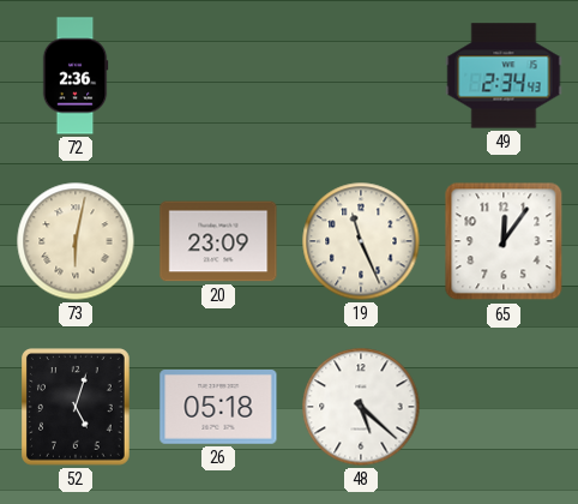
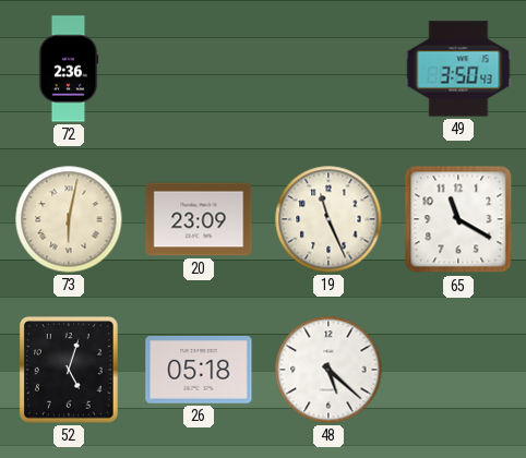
49: 2:34 -> 3:50
65: 12:06 -> 11:20
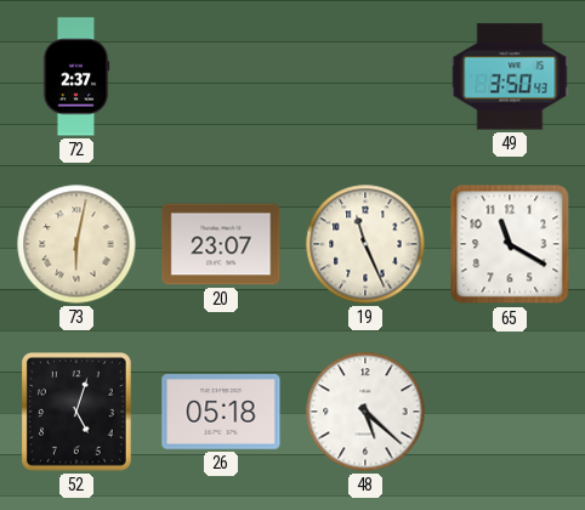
72: 2:36 -> 2:37
20: 23:09 -> 23:07
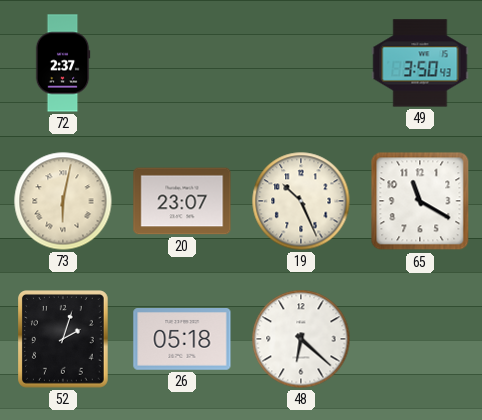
19: 11:26 -> 10:26
52: 5:03 -> 2:03
48: 5:22 -> 6:22
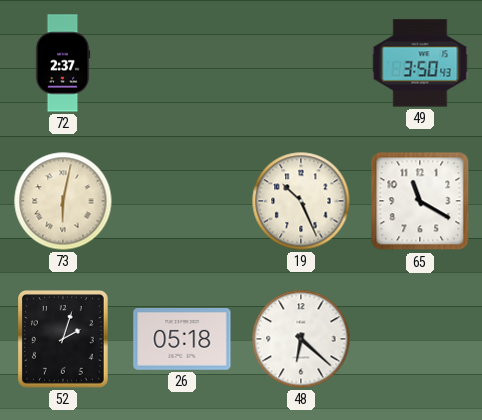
20: 23:07 -> none
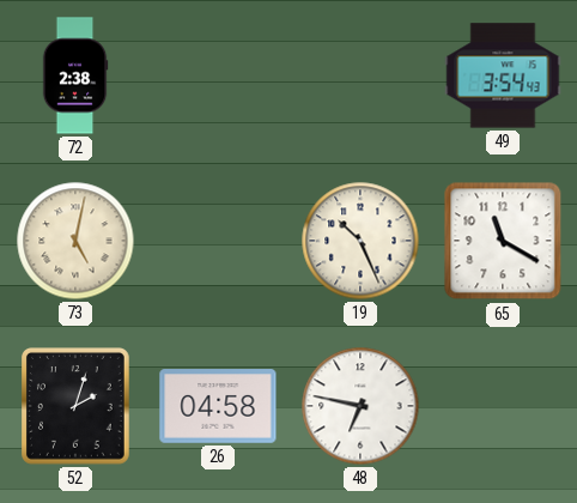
72: 2:37 -> 2:38
49: 3:50 -> 3:54
73: 6:02 -> 5:02
26: 05:18 -> 04:58
48: 6:22 -> 6:47
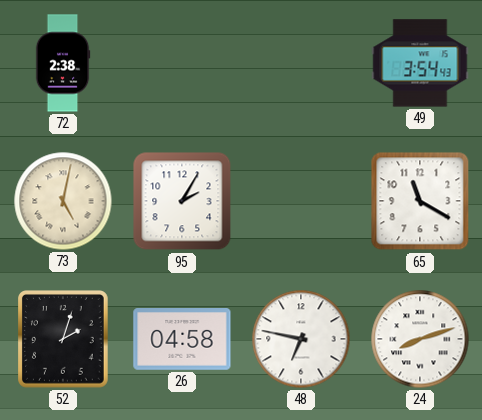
95: none -> 2:05
19: 10:26 -> none
24: none -> 8:12
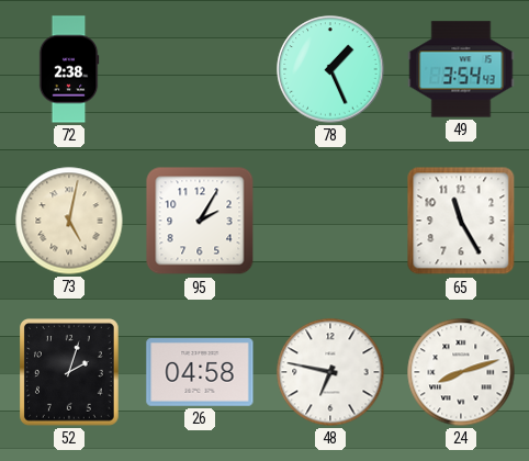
78: none -> 1:26
65: 11:20 -> 11:25
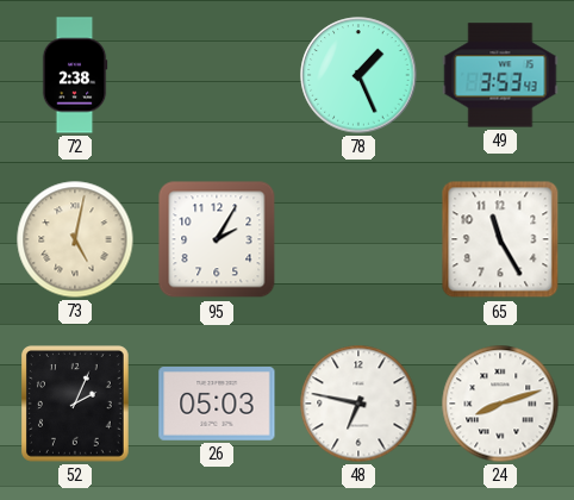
49: 3:54 -> 3:53
52: 2:03 -> 2:04
26: 04:58 -> 05:03
